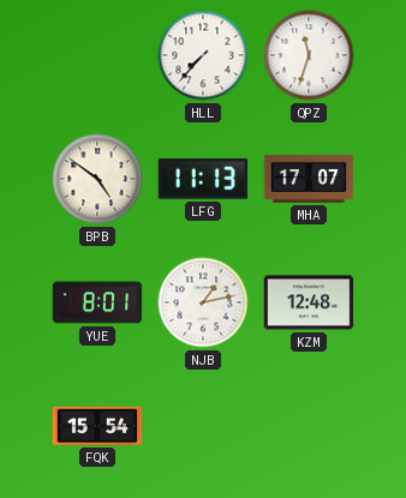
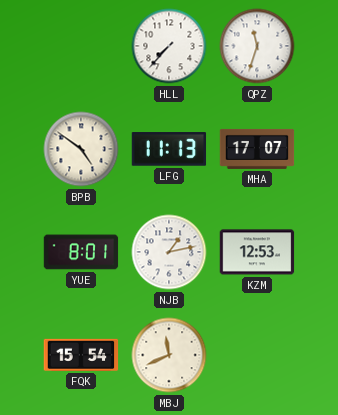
KZM: 12:48 -> 12:53
MBJ: none -> 11:41
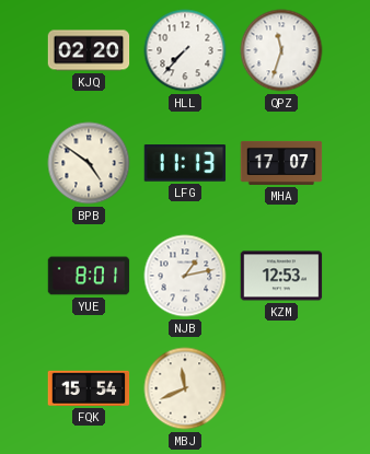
KJQ: none -> 02:20
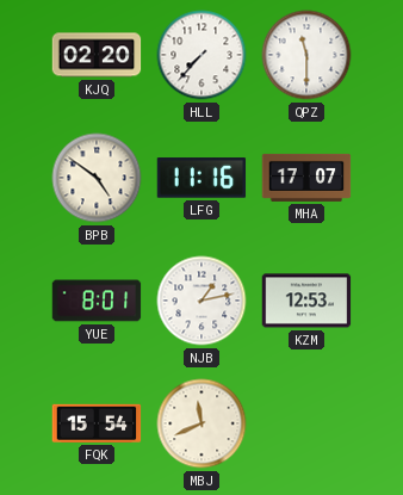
QPZ: 11:33 -> 11:30
LFG: 11:13 -> 11:16
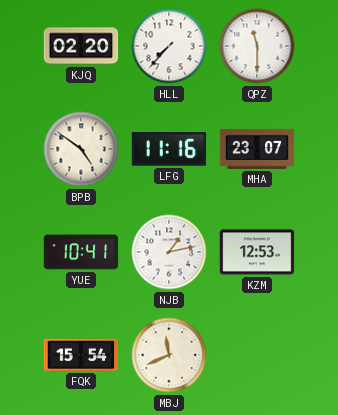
MHA: 17:07 -> 23:07
YUE: 8:01 -> 10:41
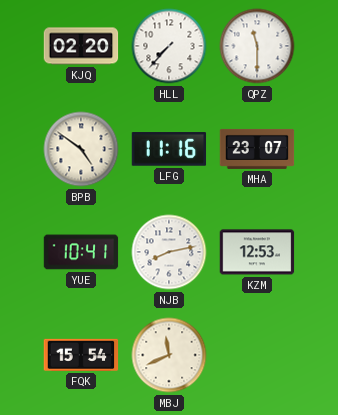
NJB: 1:13 -> 8:13
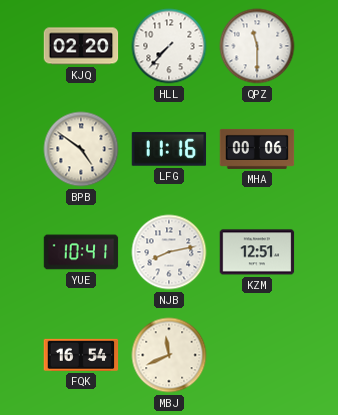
MHA: 23:07 -> 00:06
KZM: 12:53 -> 12:51
FQK: 15:54 -> 16:54
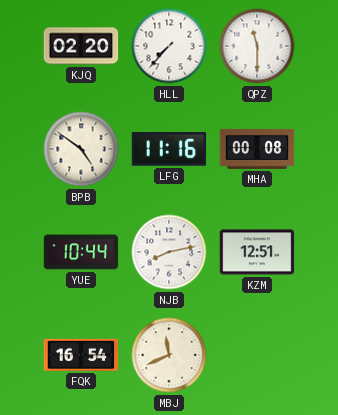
MHA: 00:06 -> 00:08
YUE: 10:41 -> 10:44
